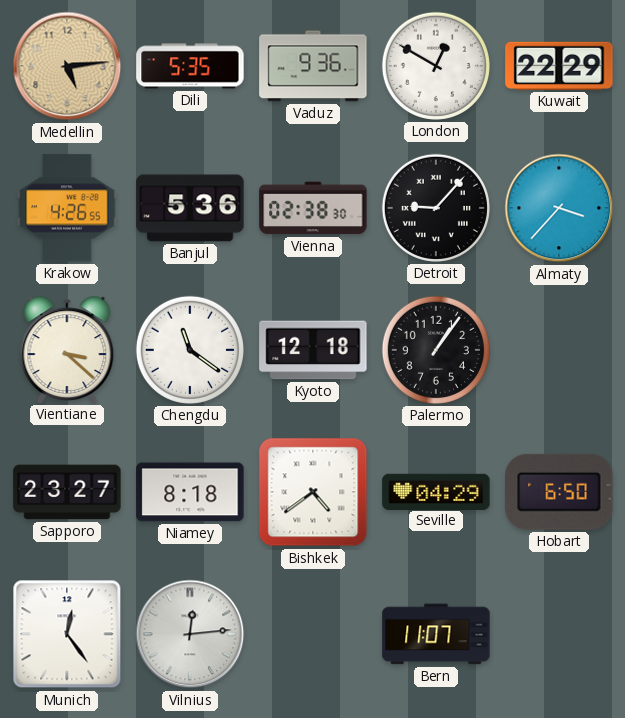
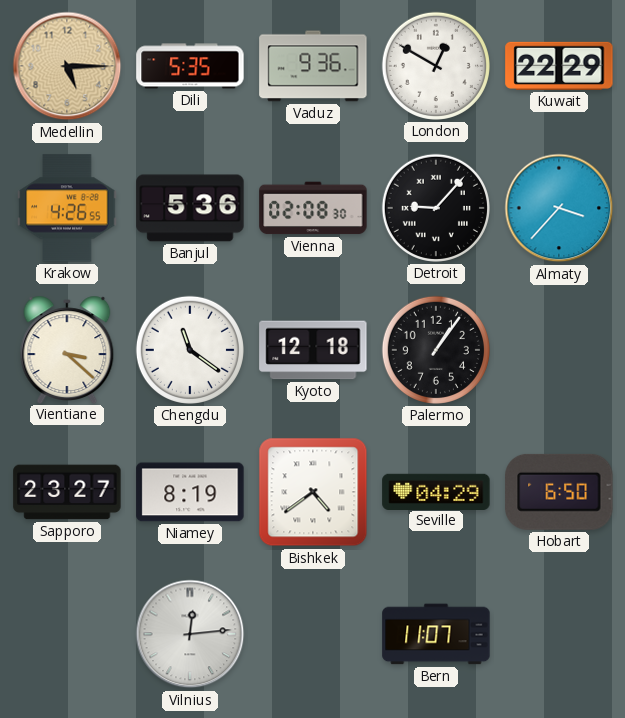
Medellin: 5:14 -> 5:15
Vienna: 02:38 -> 02:08
Niamey: 8:18 -> 8:19
Munich: 12:24 -> none
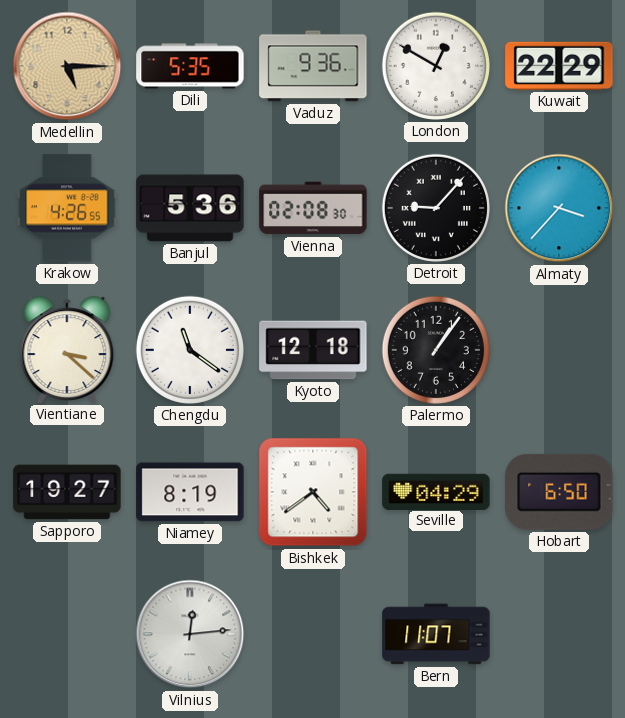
Sapporo: 23:27 -> 19:27
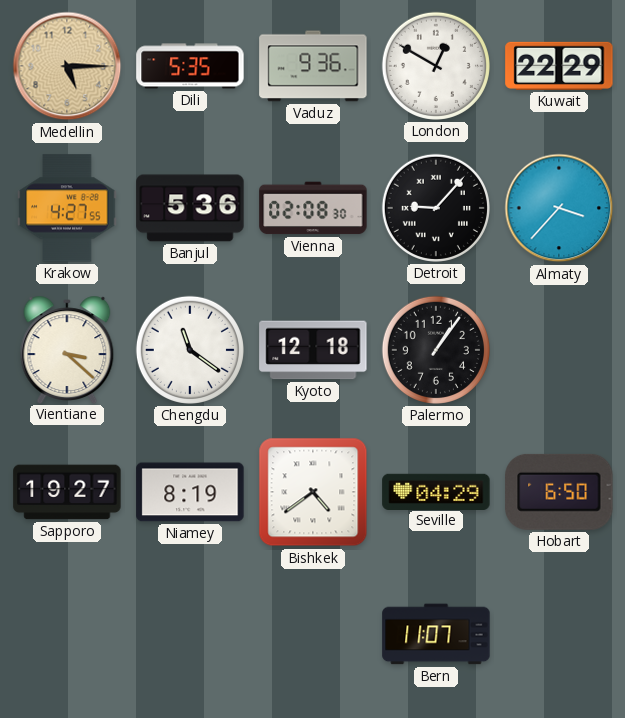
Krakow: 4:26 -> 4:27
Vilnius: 12:14 -> none
